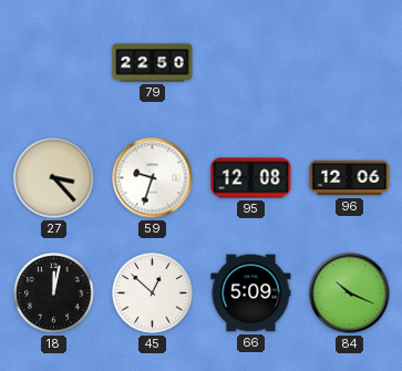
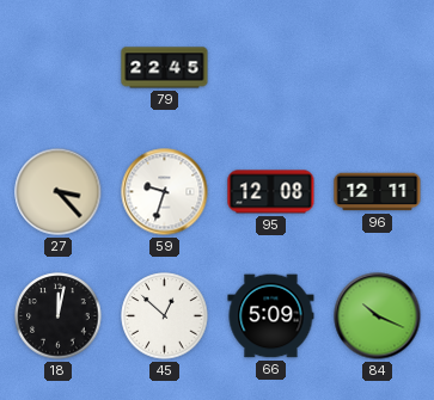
79: 22:50 -> 22:45
96: 12:06 -> 12:11
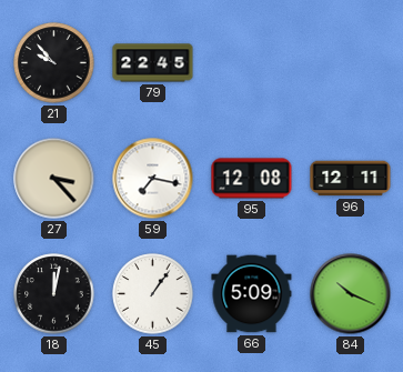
21: none -> 9:53
59: 9:33 -> 7:17
45: 12:52 -> 1:06
